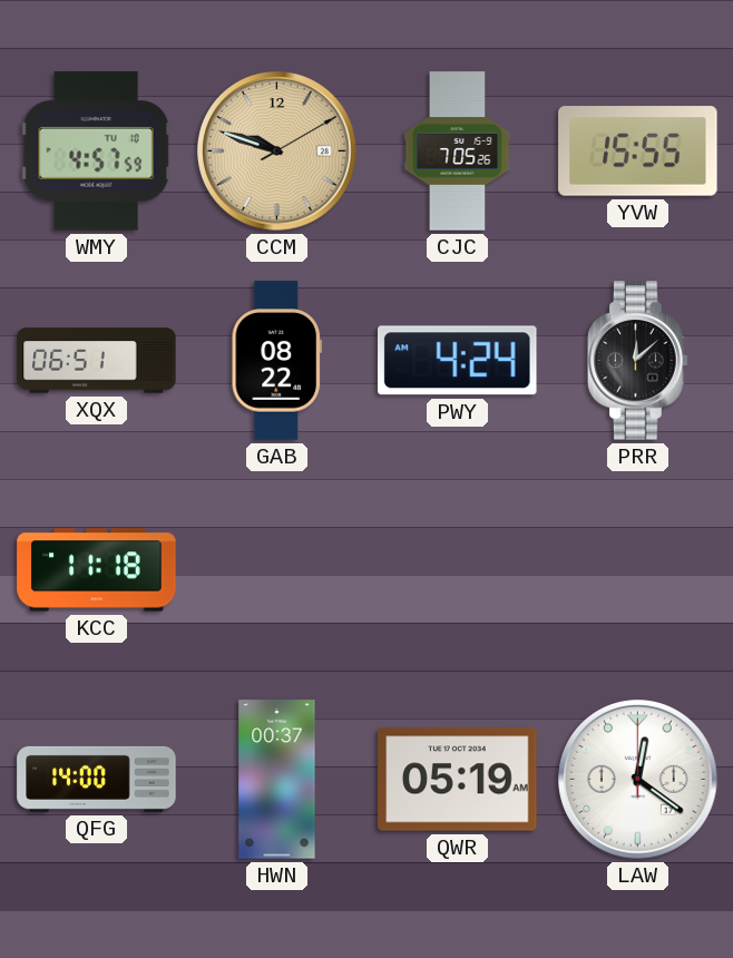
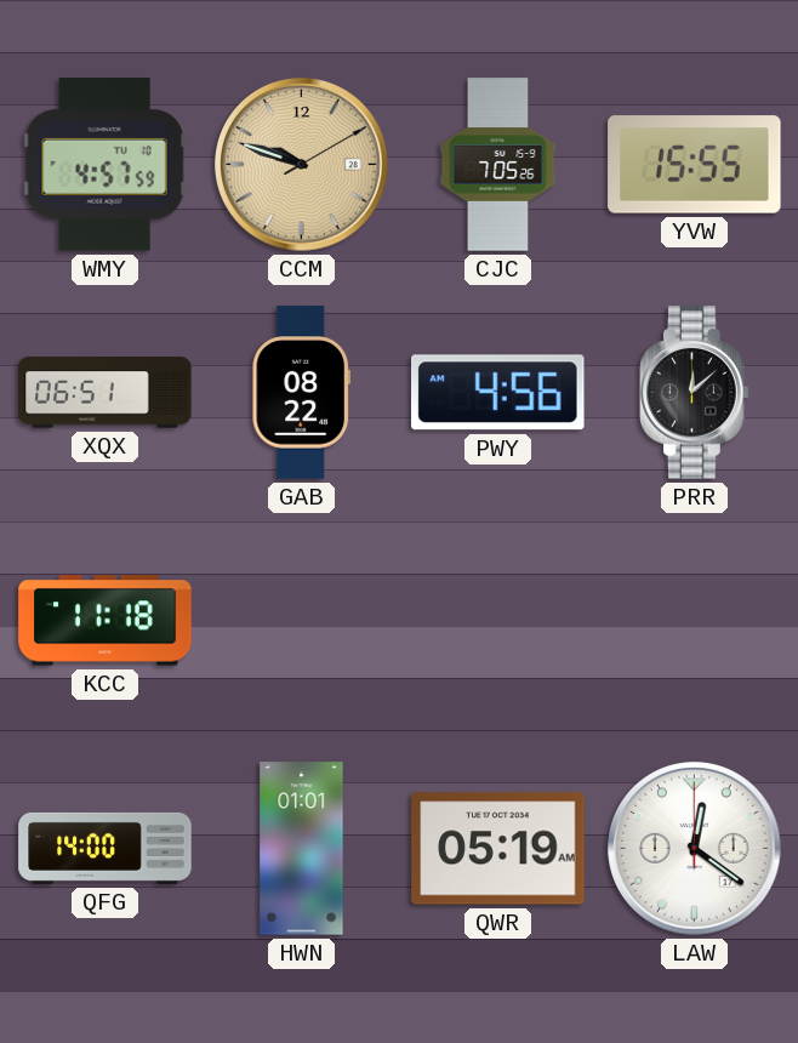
PWY: 4:24 -> 4:56
HWN: 00:37 -> 01:01
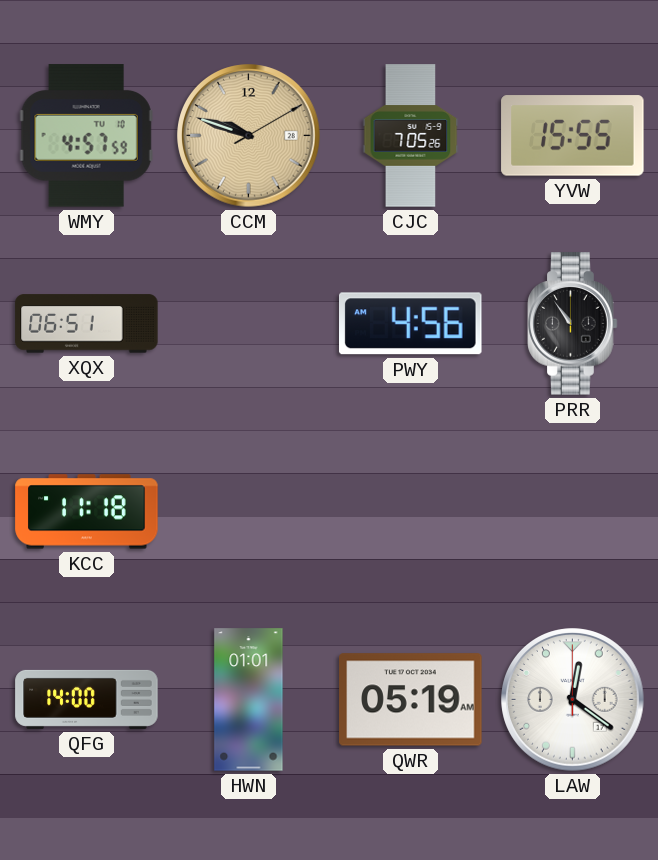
GAB: 08:22 -> none
PRR: 12:08 -> 10:54
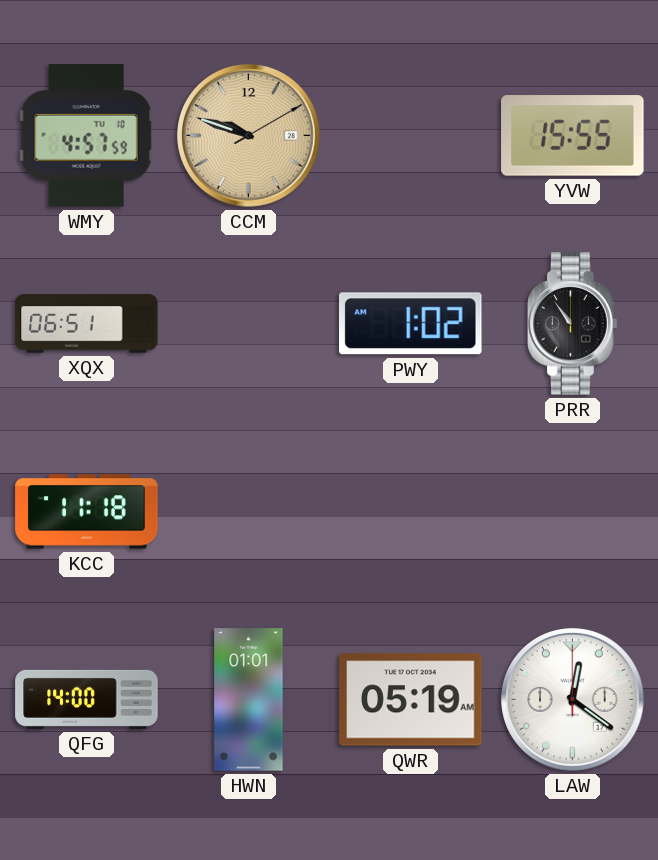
CJC: 7:05 -> none
PWY: 4:56 -> 1:02
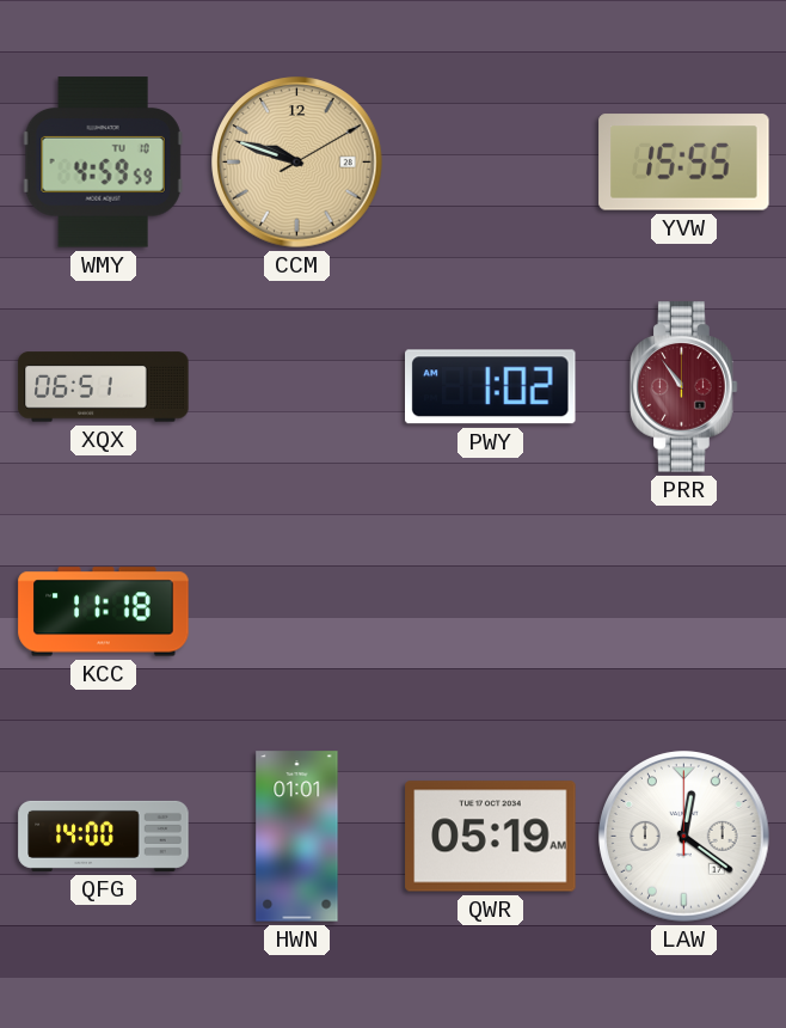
WMY: 4:57 -> 4:59
PRR dial: black -> burgundy
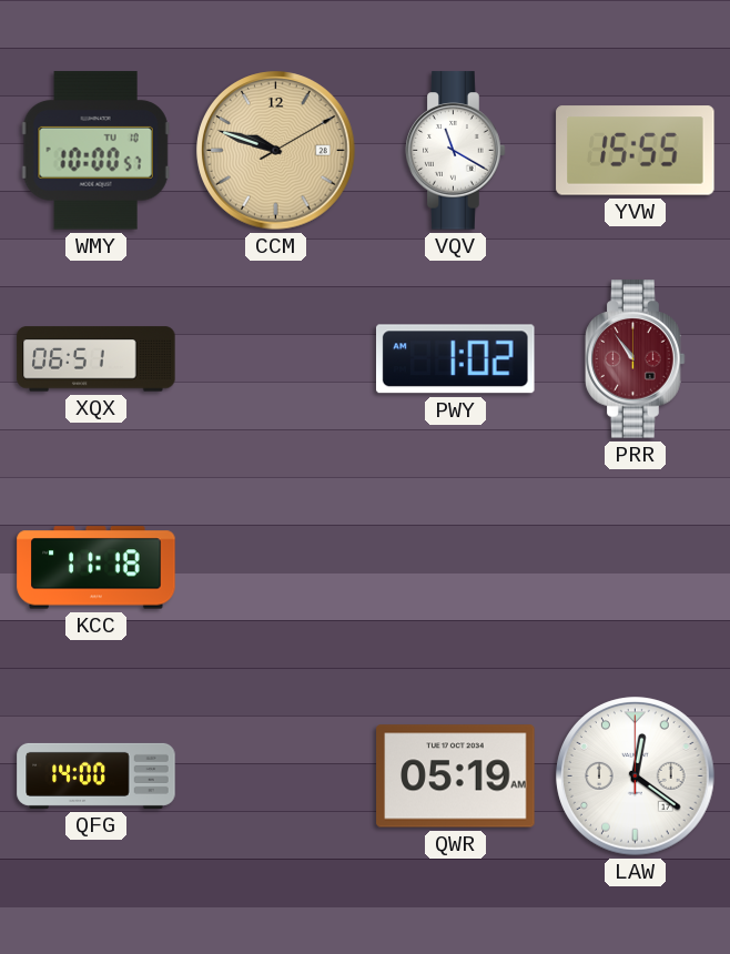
WMY: 4:59 -> 10:00
VQV: none -> 11:20
HWN: 01:01 -> none
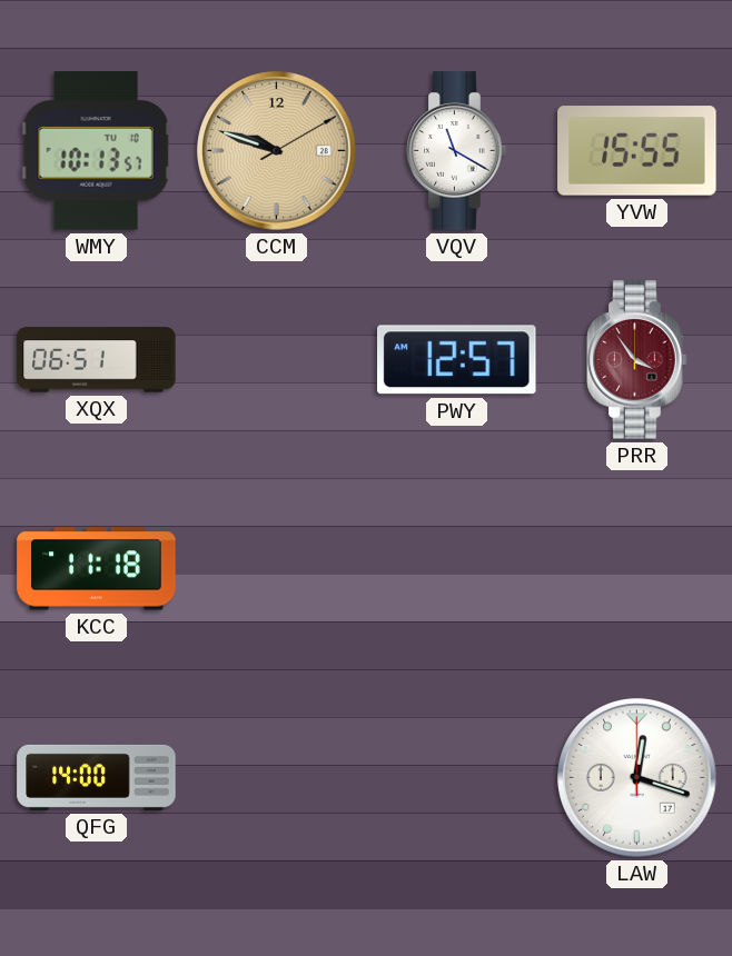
WMY: 10:00 -> 10:13
PWY: 1:02 -> 12:57
PRR: 10:54 -> 3:54
QWR: 05:19 -> none
LAW: 12:21 -> 12:18
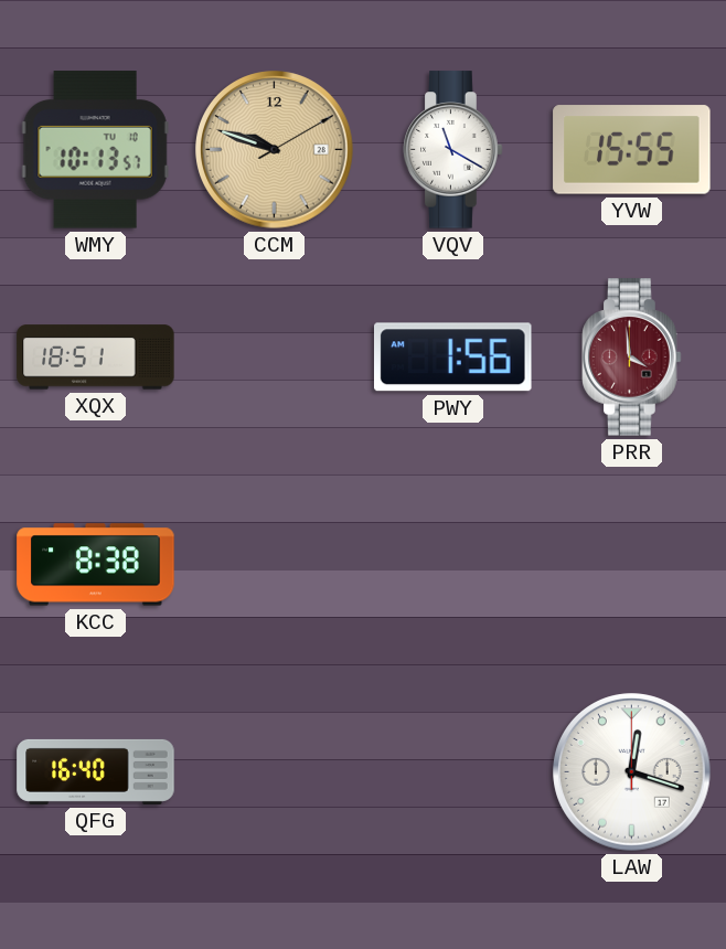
XQX: 06:51 -> 18:51
PWY: 12:57 -> 1:56
PRR: 3:54 -> 3:59
KCC: 11:18 -> 8:38
QFG: 14:00 -> 16:40
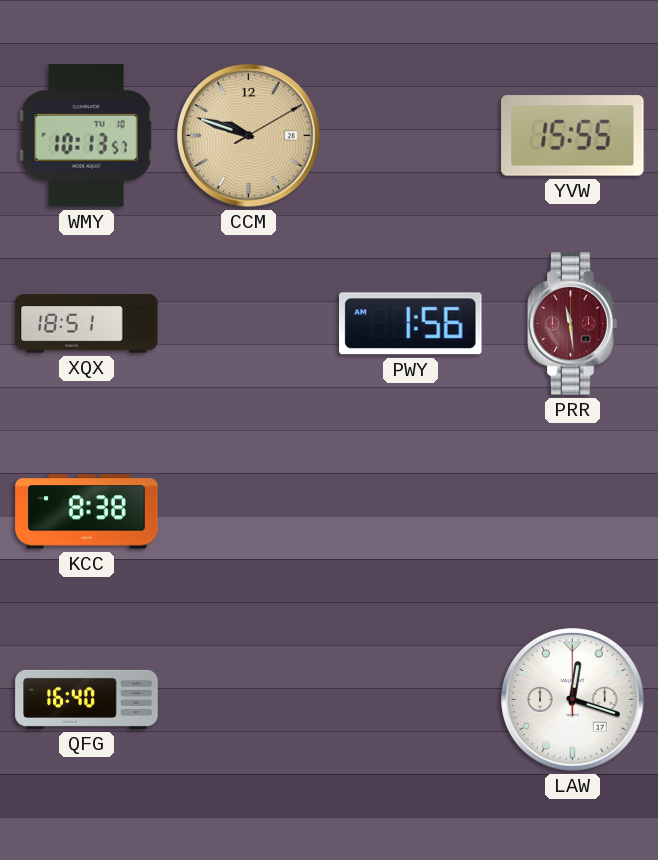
VQV: 11:20 -> none
PRR: 3:59 -> 11:29
